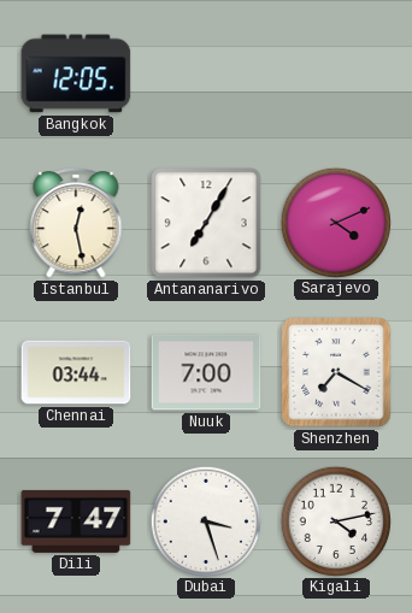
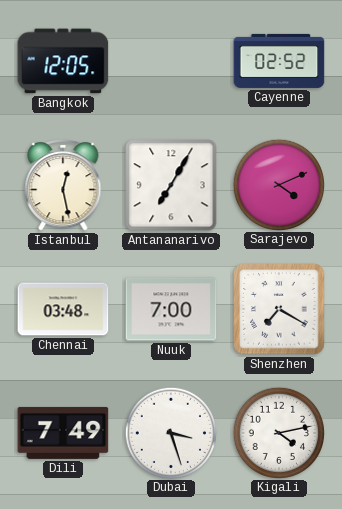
Cayenne: none -> 02:52
Chennai: 03:44 -> 03:48
Dili: 7:47 -> 7:49
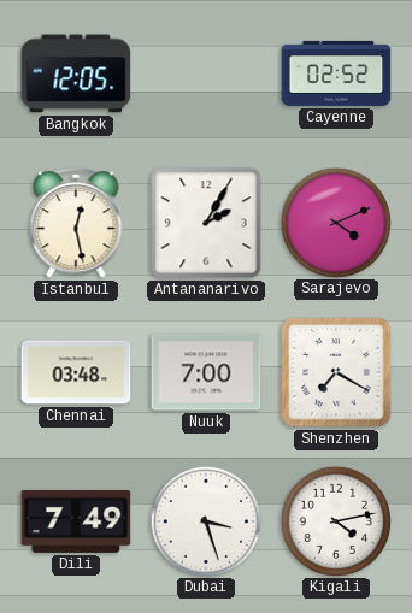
Antananarivo: 7:05 -> 2:05
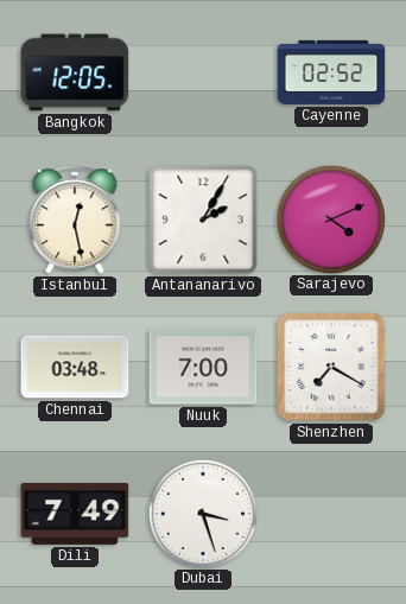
Kigali: 4:13 -> none
